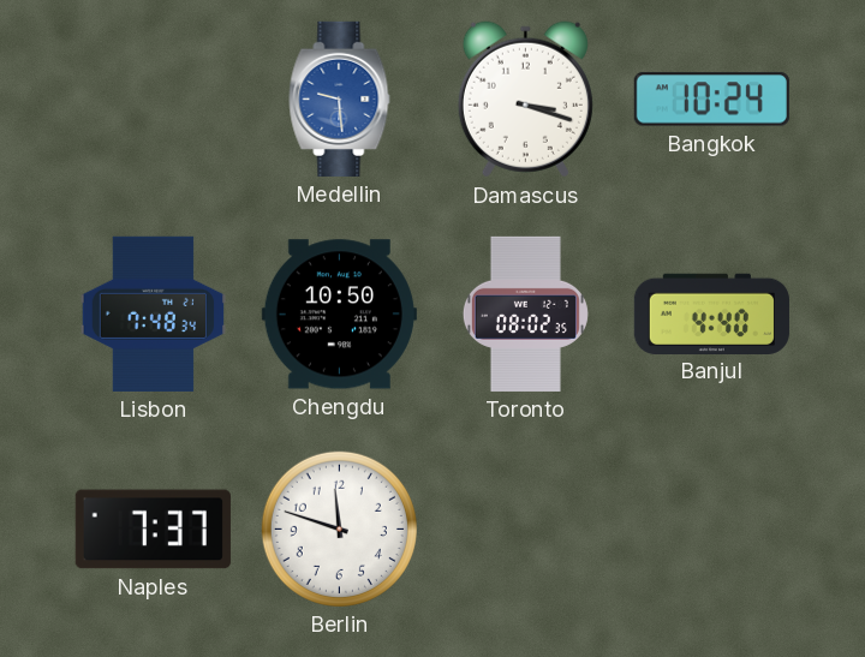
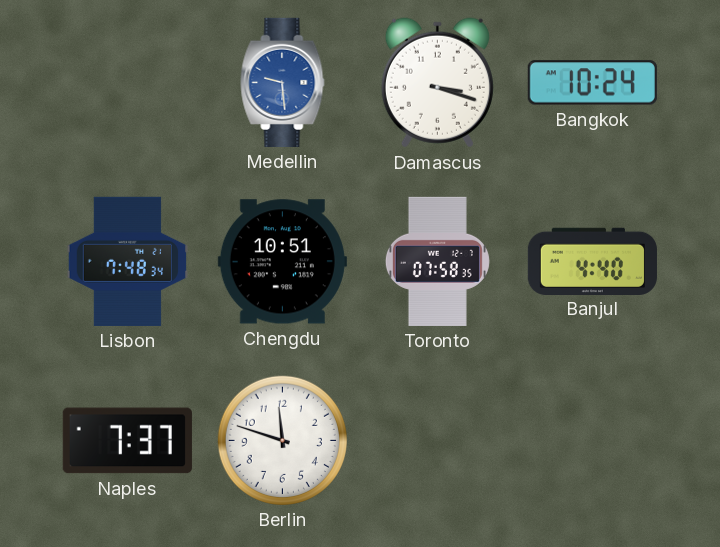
Chengdu: 10:50 -> 10:51
Toronto: 08:02 -> 07:58
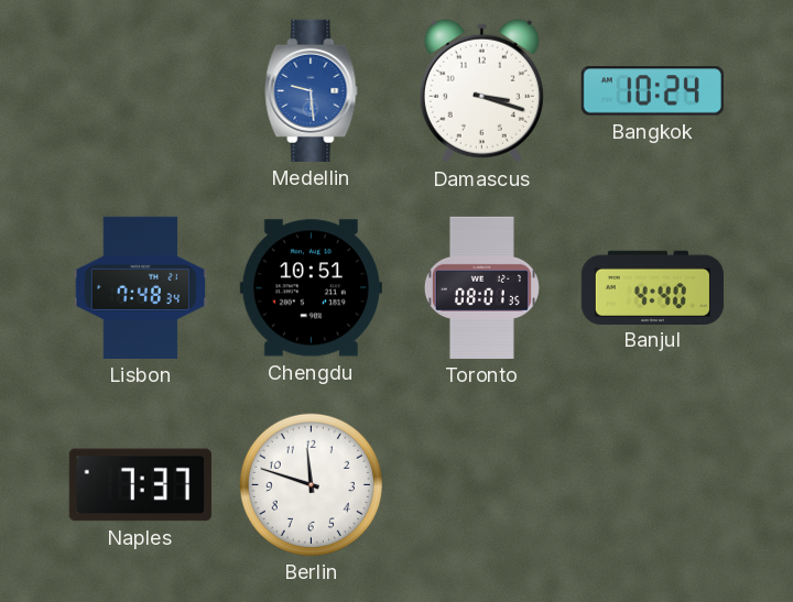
Toronto: 07:58 -> 08:01
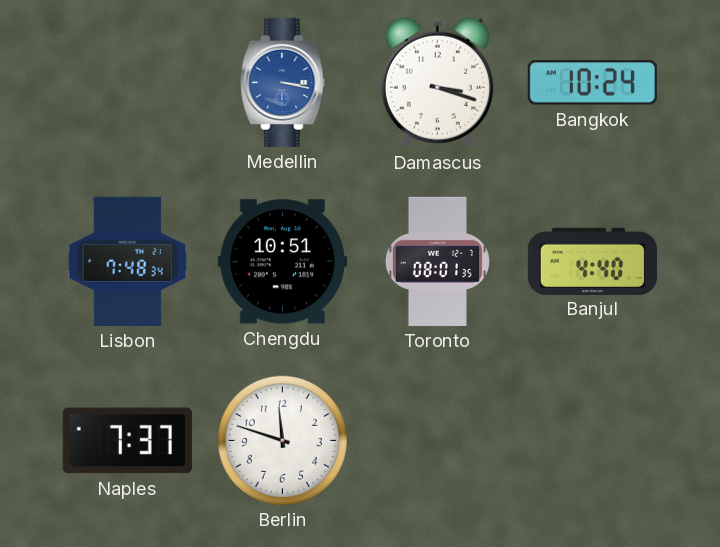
Medellin: 9:29 -> 3:17
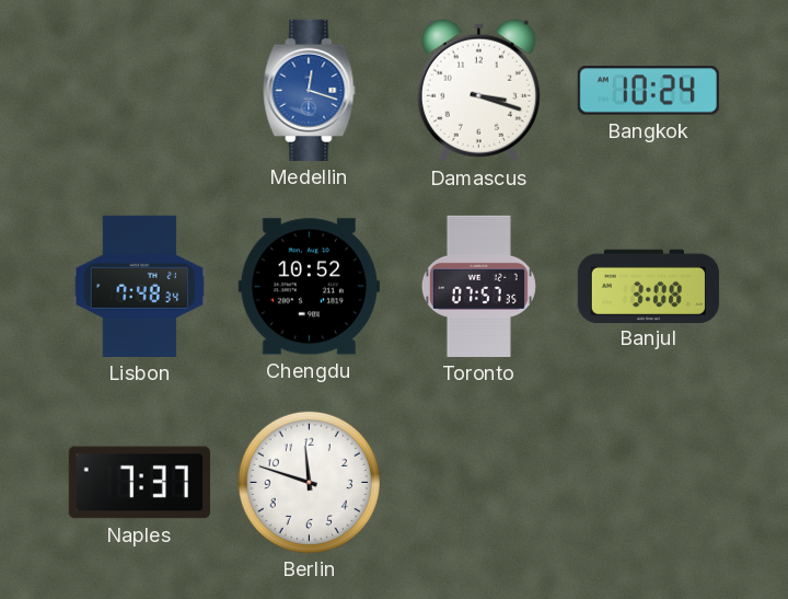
Medellin: 3:17 -> 12:18
Chengdu: 10:51 -> 10:52
Toronto: 08:01 -> 07:57
Banjul: 4:40 -> 3:08
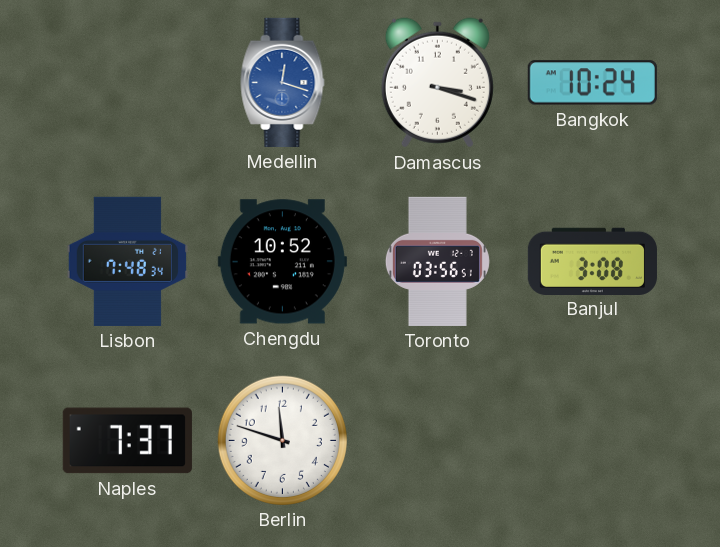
Toronto: 07:57 -> 03:56
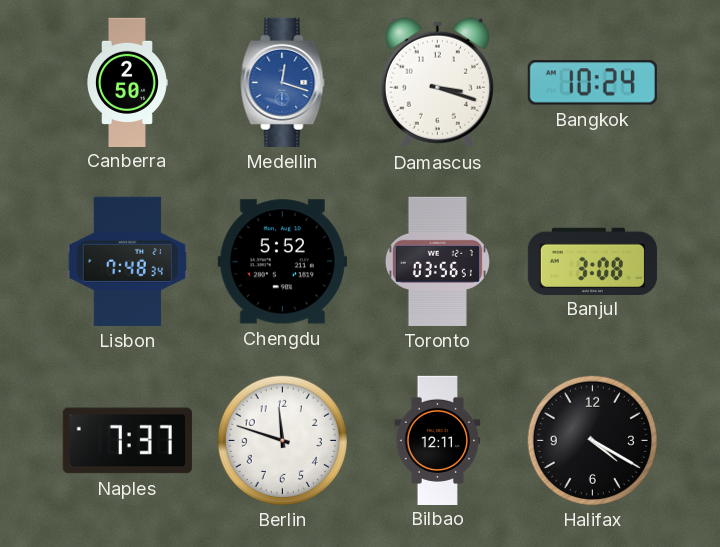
Canberra: none -> 2:50
Chengdu: 10:52 -> 5:52
Bilbao: none -> 12:11
Halifax: none -> 4:20
